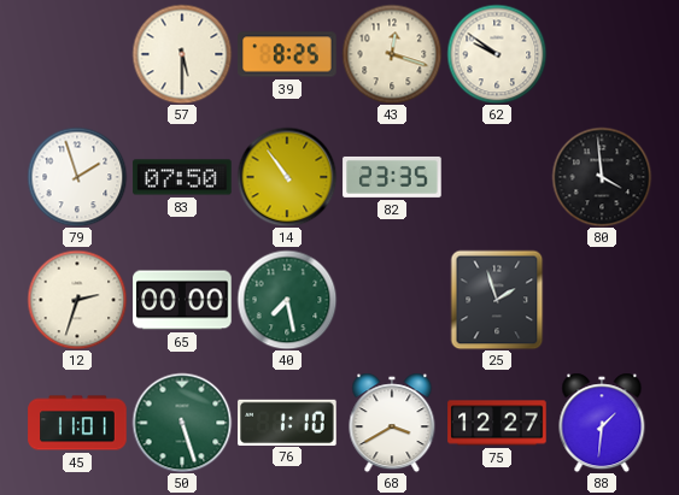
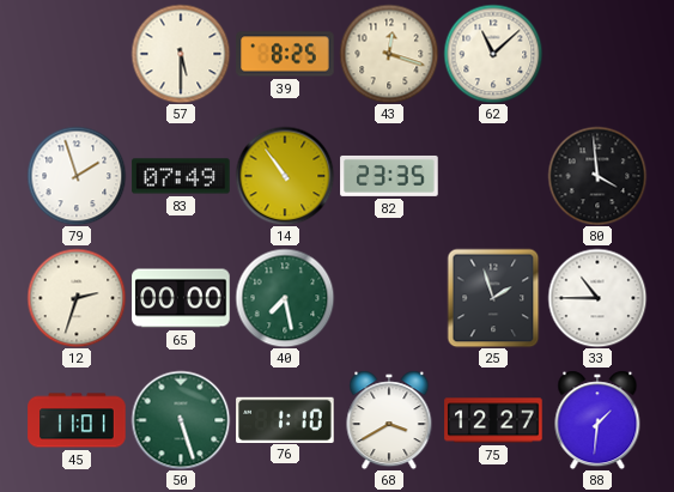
62: 9:51 -> 11:08
83: 07:50 -> 07:49
33: none -> 10:45
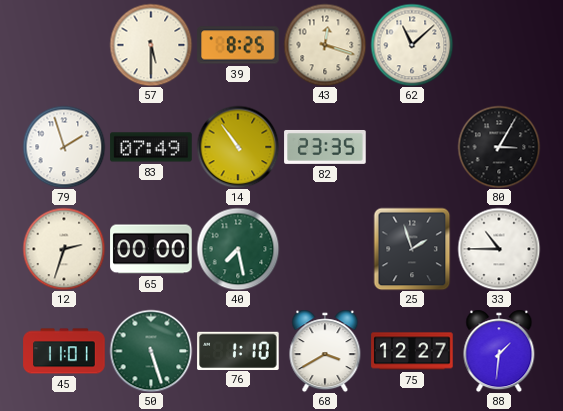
80: 3:59 -> 3:05
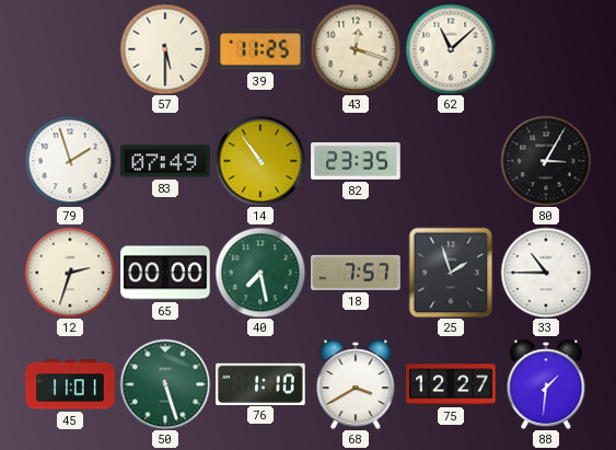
39: 8:25 -> 11:25
18: none -> 7:57
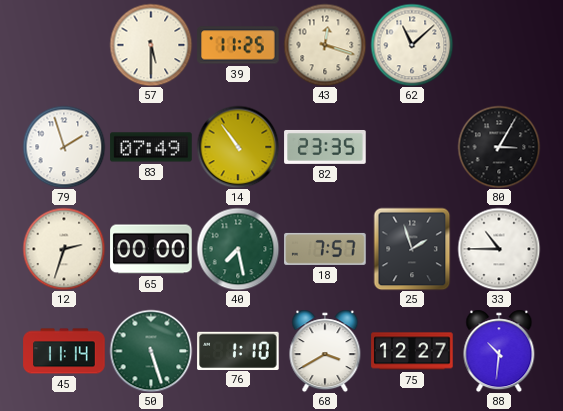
45: 11:01 -> 11:14
88: 1:31 -> 10:31
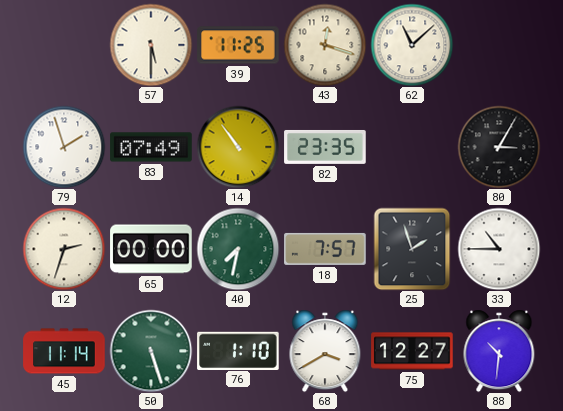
40: 7:28 -> 7:32
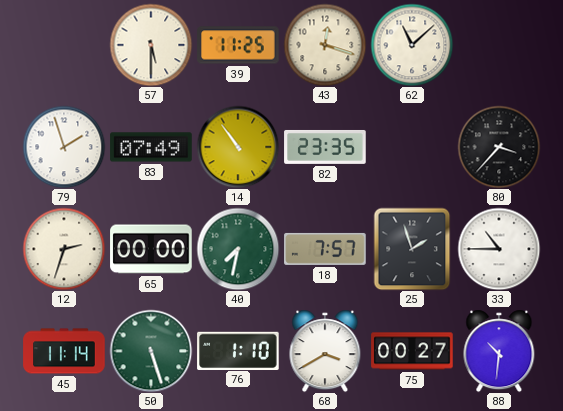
80: 3:05 -> 3:37
75: 12:27 -> 00:27
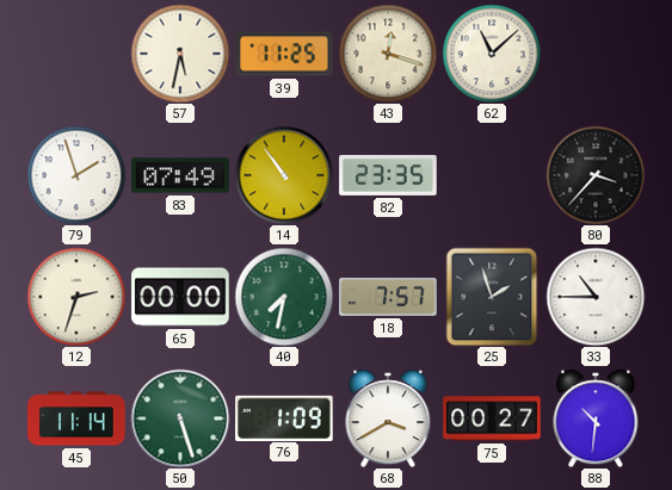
57: 5:30 -> 5:32
76: 1:10 -> 1:09
